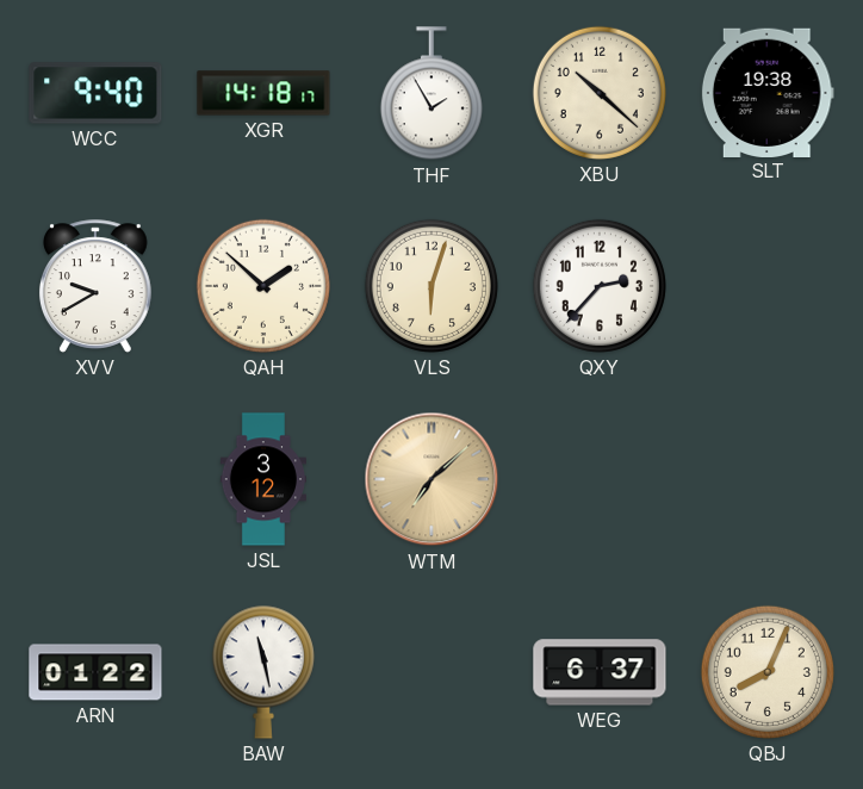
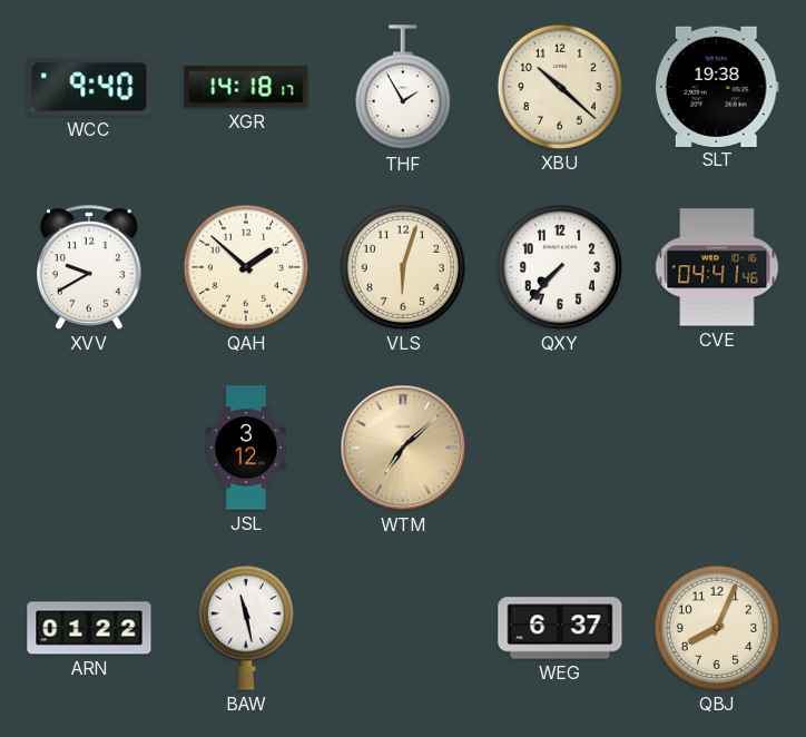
QXY: 2:37 -> 7:37
CVE: none -> 04:41
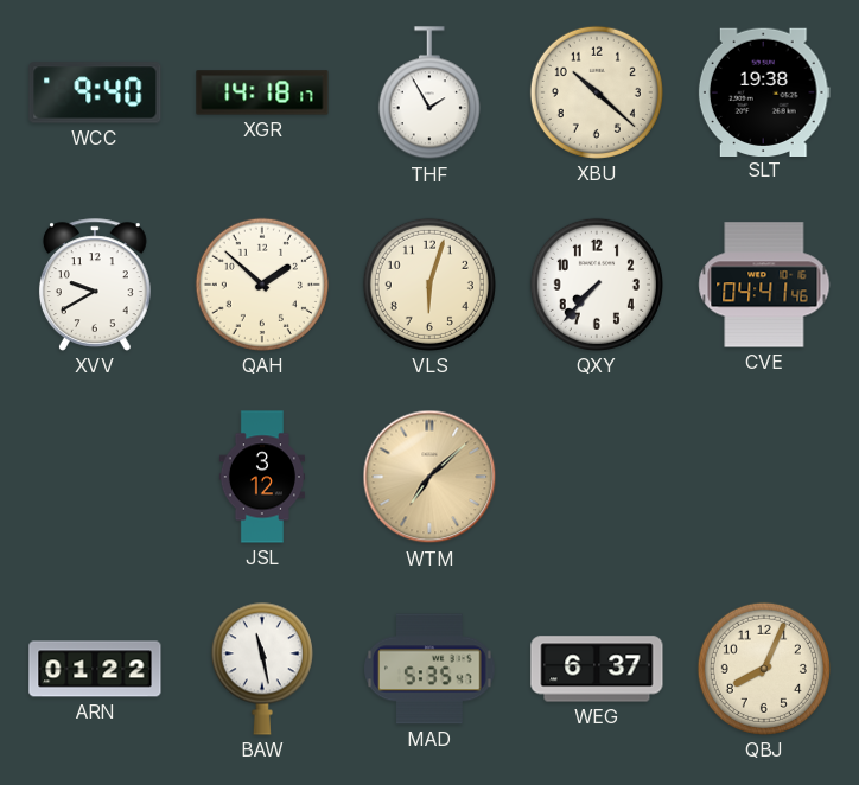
MAD: none -> 5:35
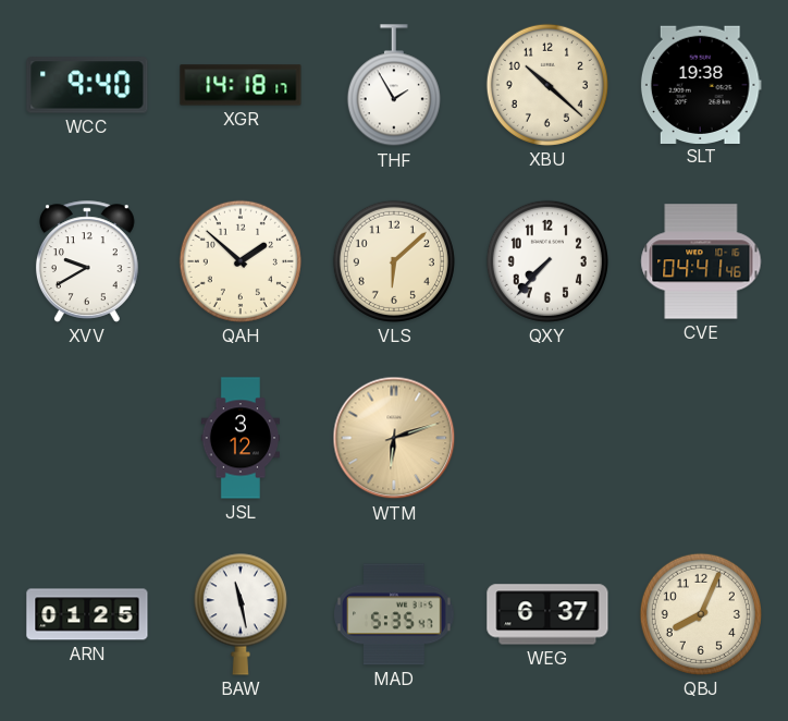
VLS: 6:03 -> 6:08
WTM: 7:08 -> 6:12
ARN: 01:22 -> 01:25
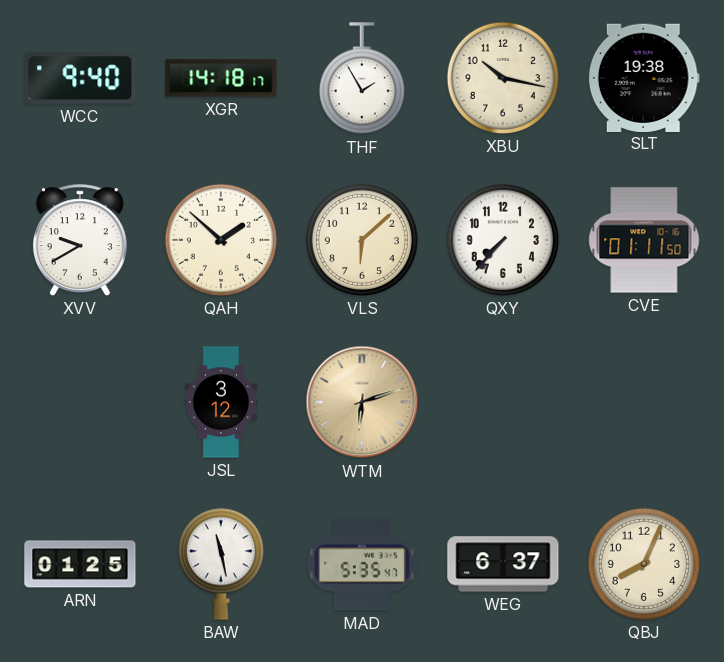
XBU: 10:22 -> 10:17
CVE: 04:41 -> 01:11
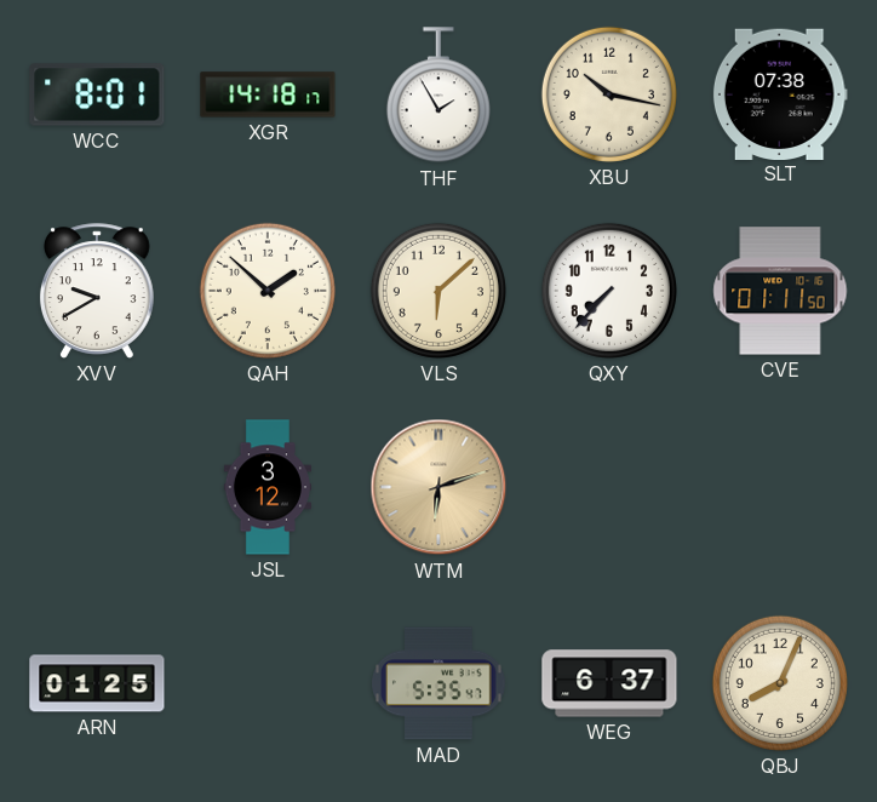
WCC: 9:40 -> 8:01
SLT: 19:38 -> 07:38
BAW: 11:28 -> none
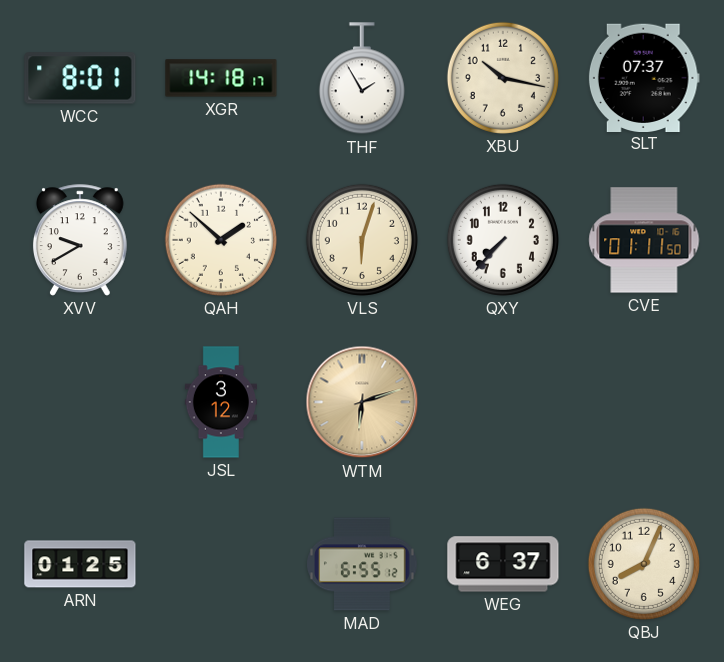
SLT: 07:38 -> 07:37
VLS: 6:08 -> 6:03
MAD: 5:35 -> 6:55
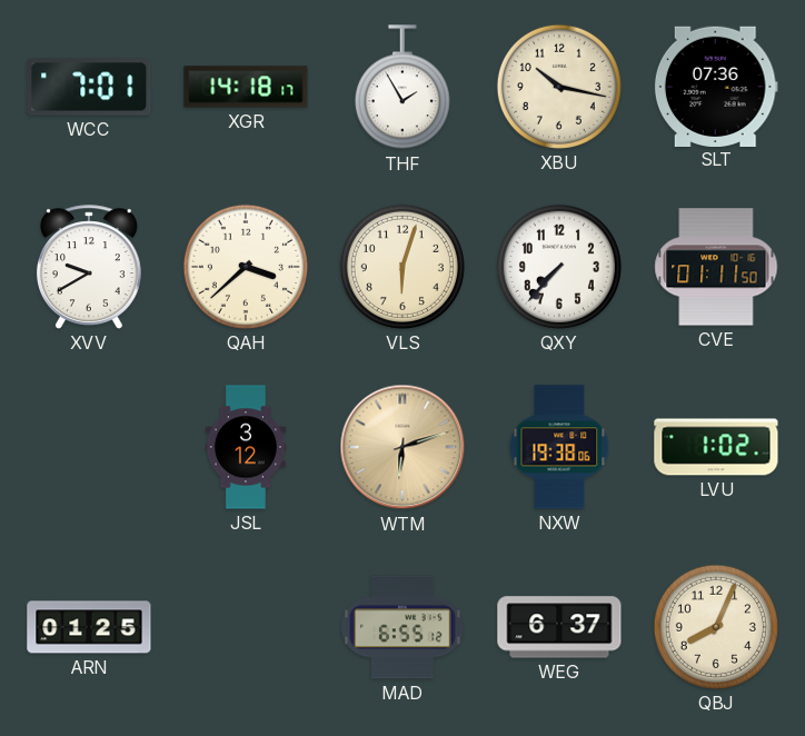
WCC: 8:01 -> 7:01
SLT: 07:37 -> 07:36
QAH: 1:52 -> 3:38
NXW: none -> 19:38
LVU: none -> 1:02
